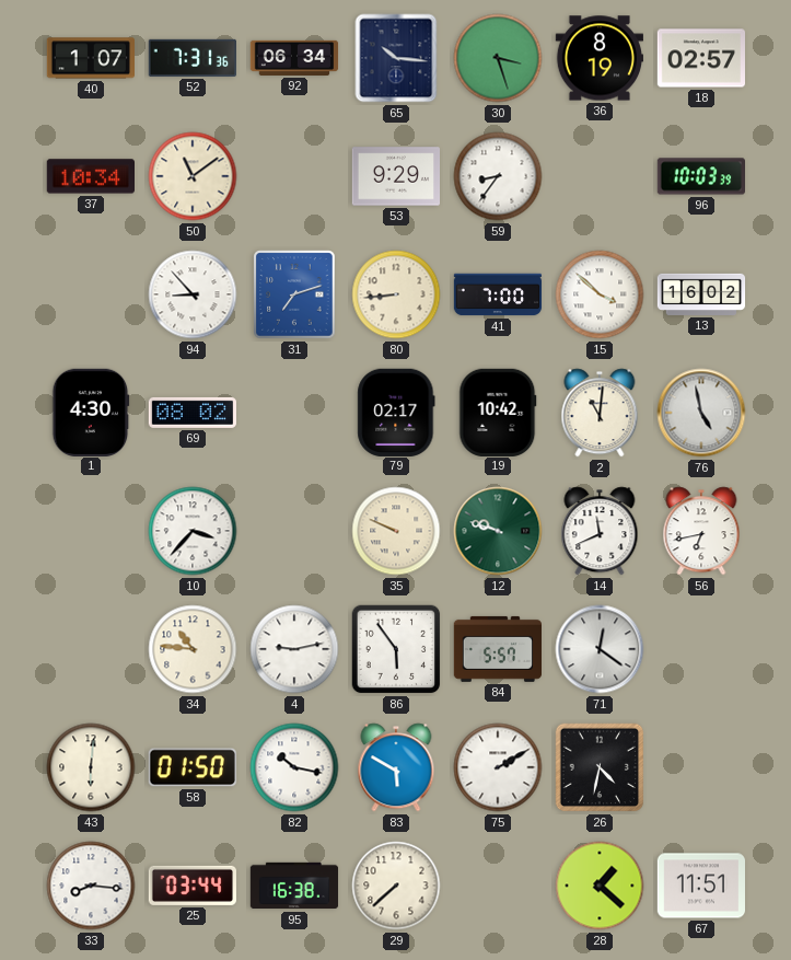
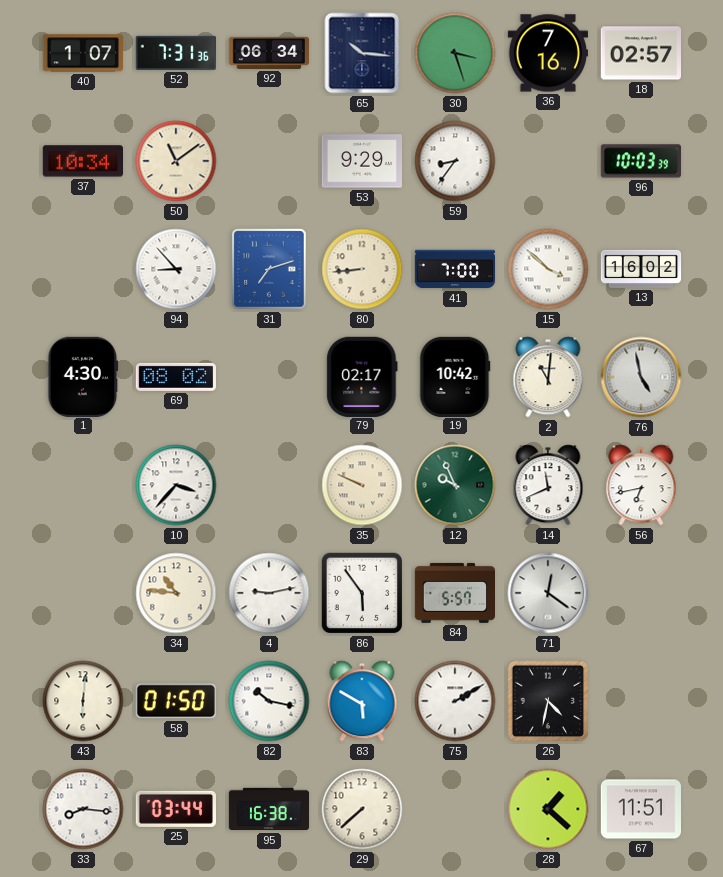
36: 8:19 -> 7:16
12: 9:48 -> 9:56
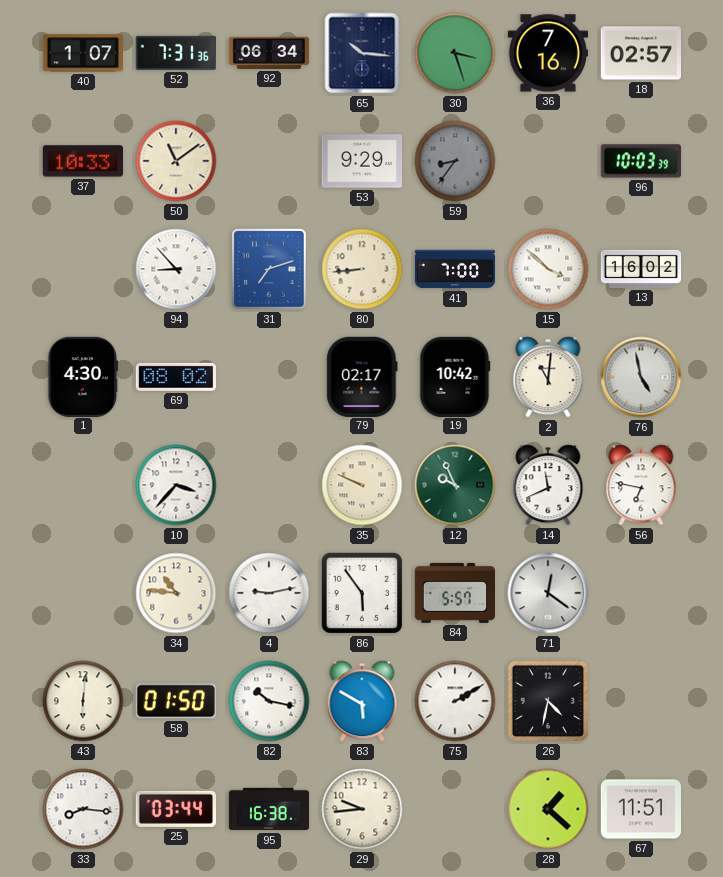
37: 10:34 -> 10:33
59 dial: white -> grey
56: 6:43 -> 6:47
29: 7:38 -> 9:44
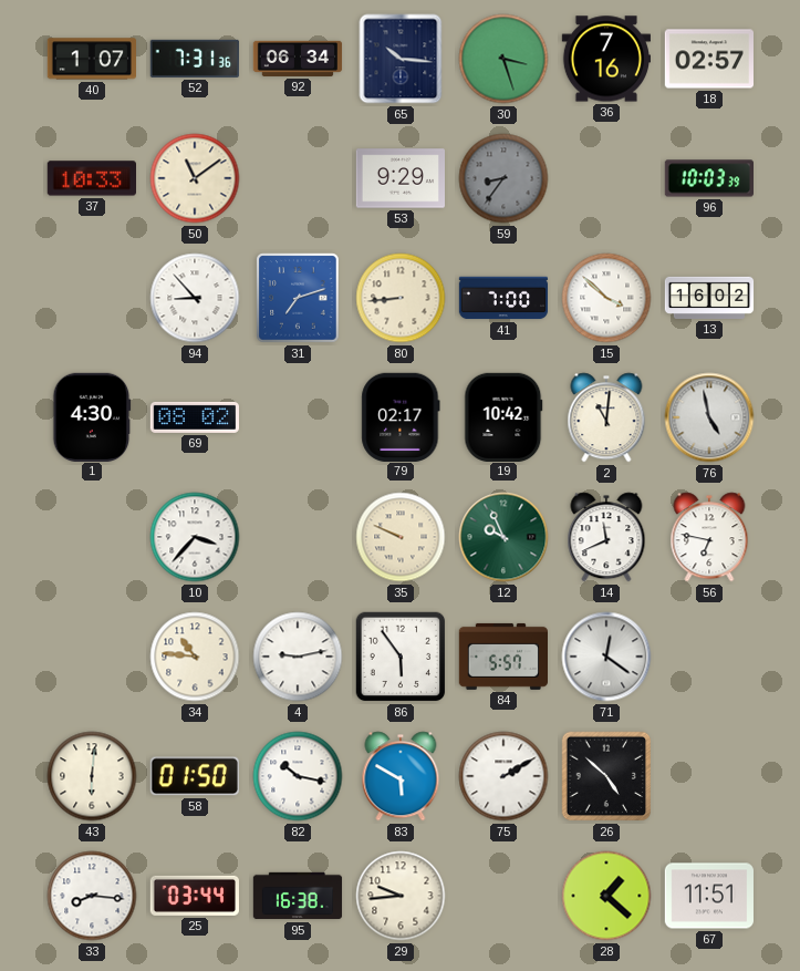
26: 4:32 -> 4:52
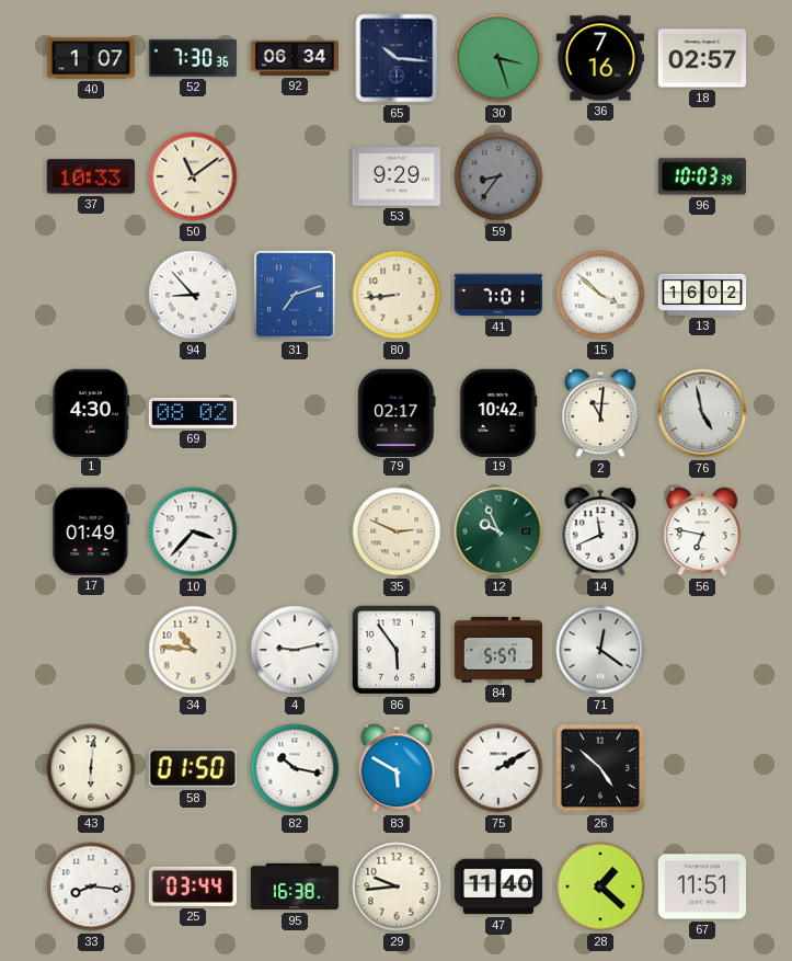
52: 7:31 -> 7:30
41: 7:00 -> 7:01
17: none -> 01:49
35: 9:49 -> 2:49
47: none -> 11:40
